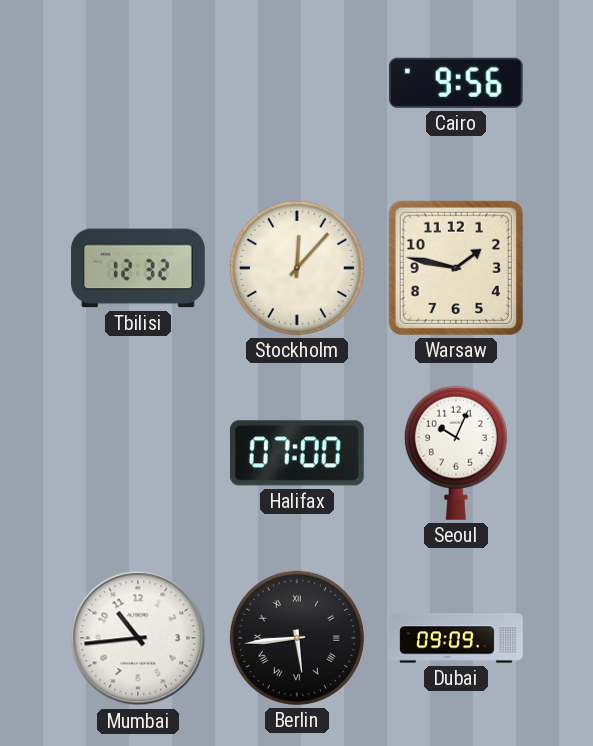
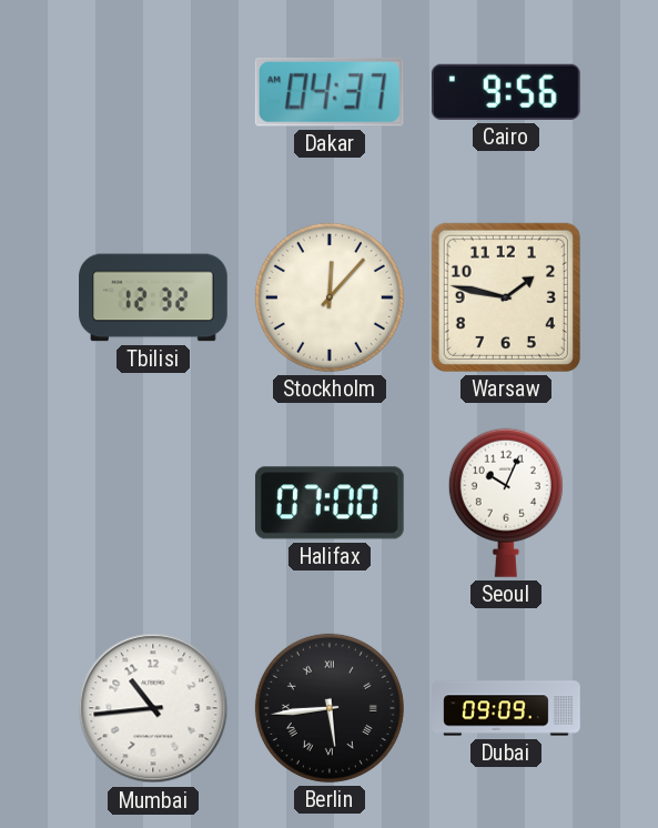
Dakar: none -> 04:37
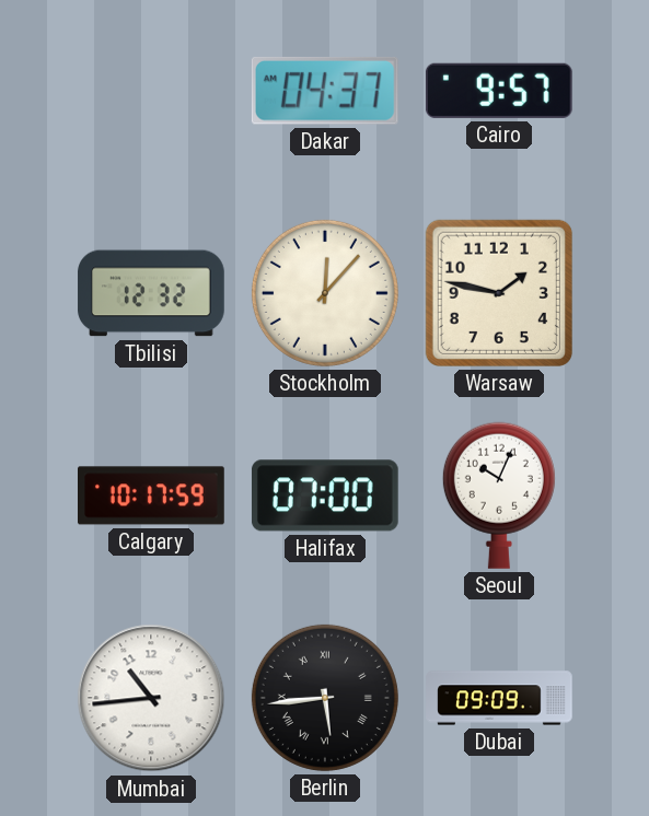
Cairo: 9:56 -> 9:57
Calgary: none -> 10:17
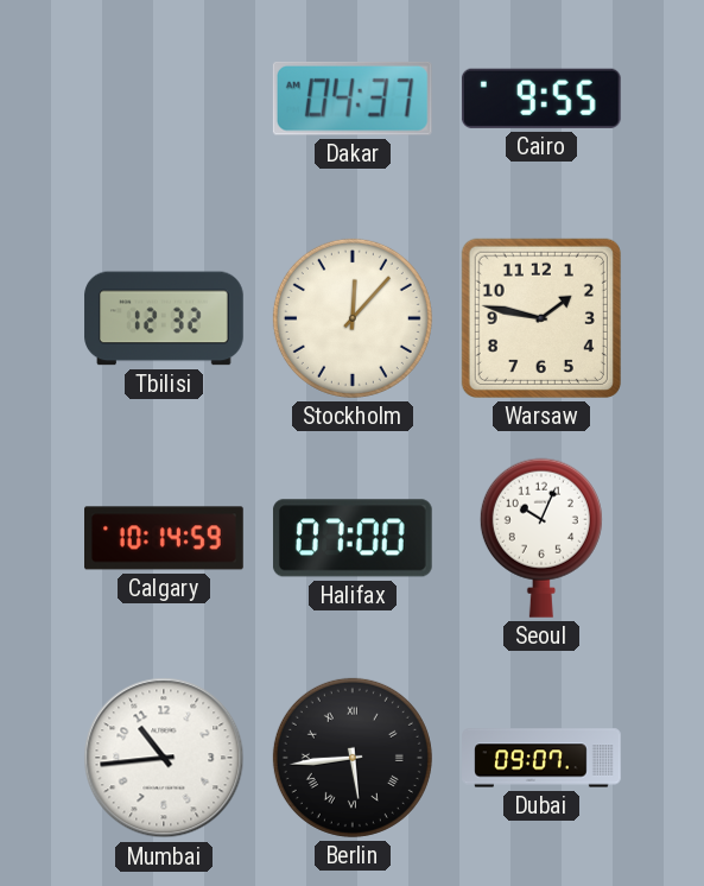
Cairo: 9:57 -> 9:55
Calgary: 10:17 -> 10:14
Dubai: 09:09 -> 09:07
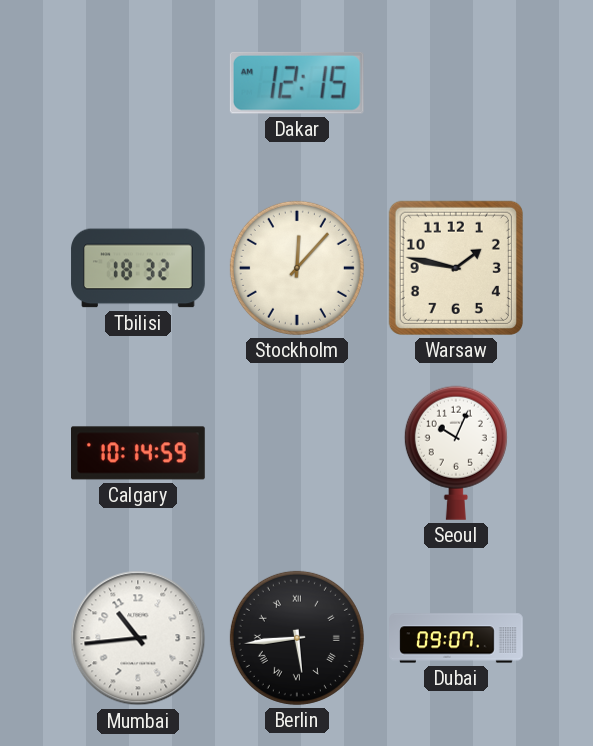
Dakar: 04:37 -> 12:15
Cairo: 9:55 -> none
Tbilisi: 12:32 -> 18:32
Halifax: 07:00 -> none
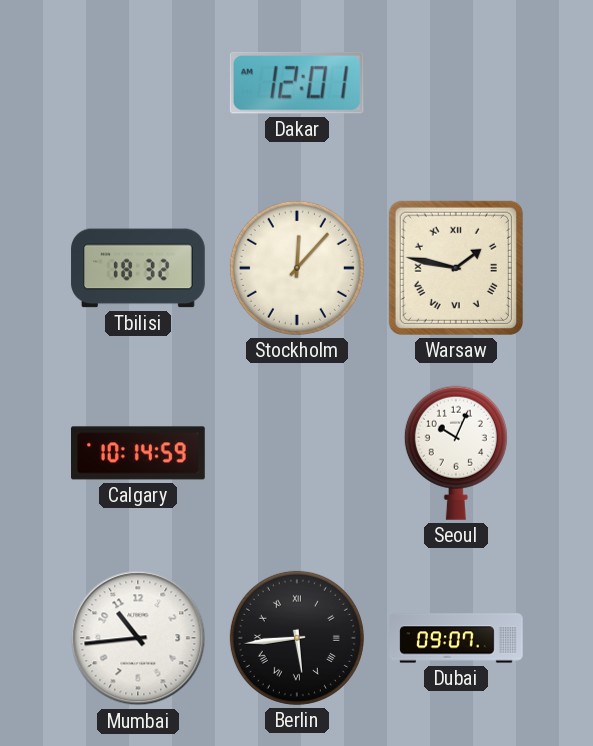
Dakar: 12:15 -> 12:01
Warsaw numerals: Arabic -> Roman
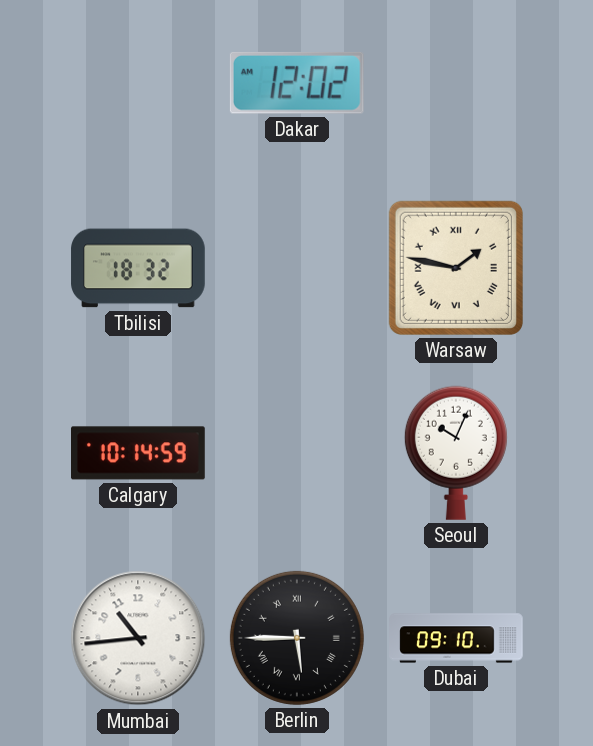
Dakar: 12:01 -> 12:02
Stockholm: 12:07 -> none
Berlin: 5:44 -> 5:45
Dubai: 09:07 -> 09:10
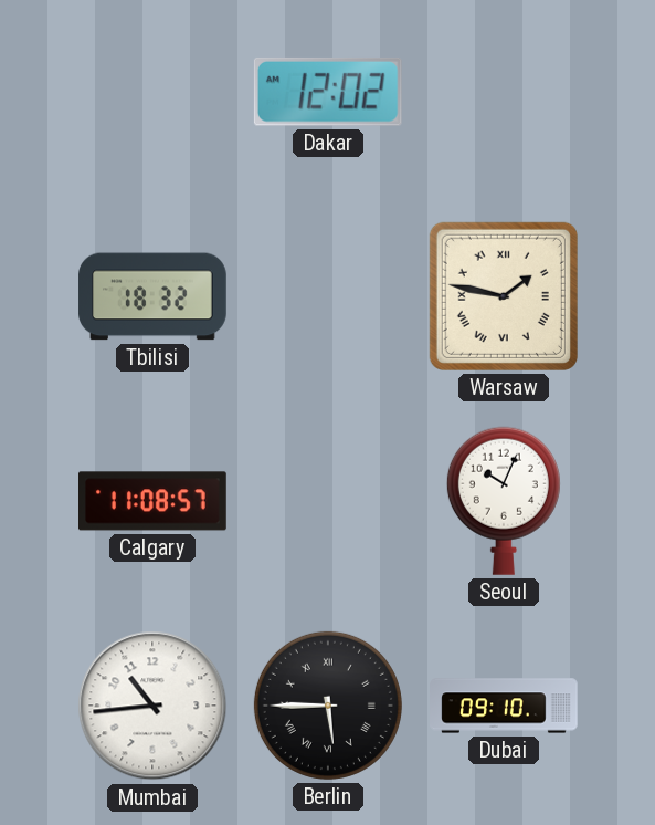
Calgary: 10:14 -> 11:08
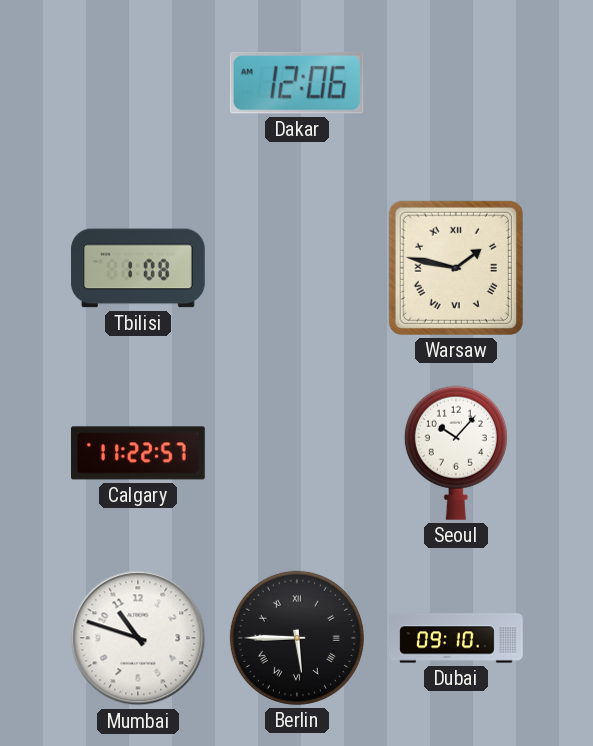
Dakar: 12:02 -> 12:06
Tbilisi: 18:32 -> 1:08
Calgary: 11:08 -> 11:22
Seoul: 10:04 -> 10:07
Mumbai: 10:44 -> 10:48
